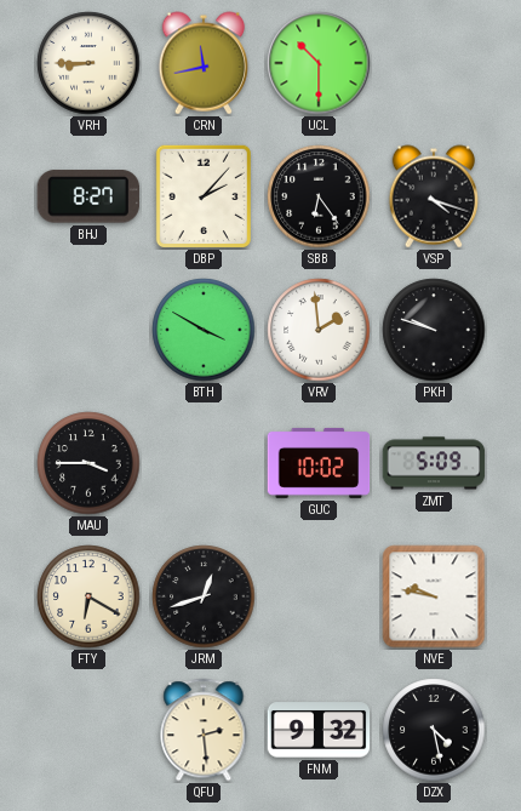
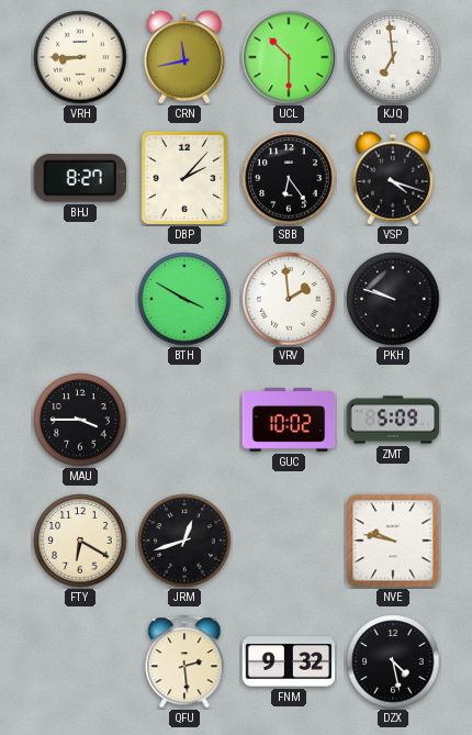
KJQ: none -> 6:59
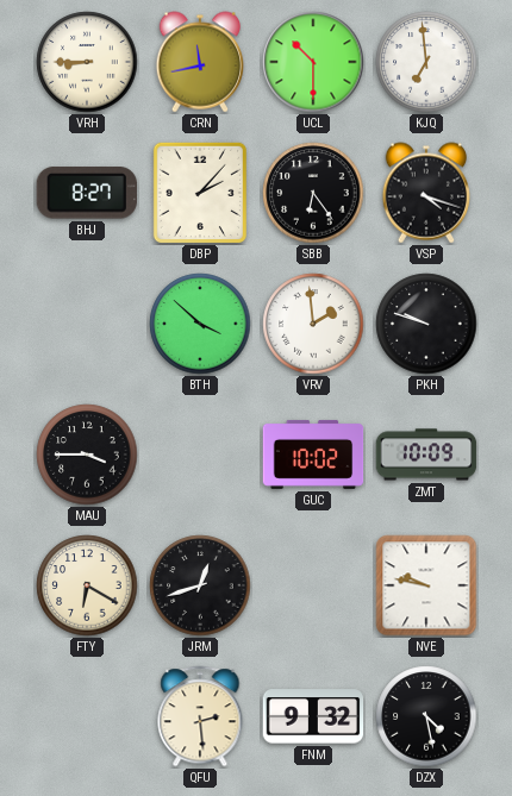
BTH: 3:50 -> 3:52
ZMT: 5:09 -> 10:09
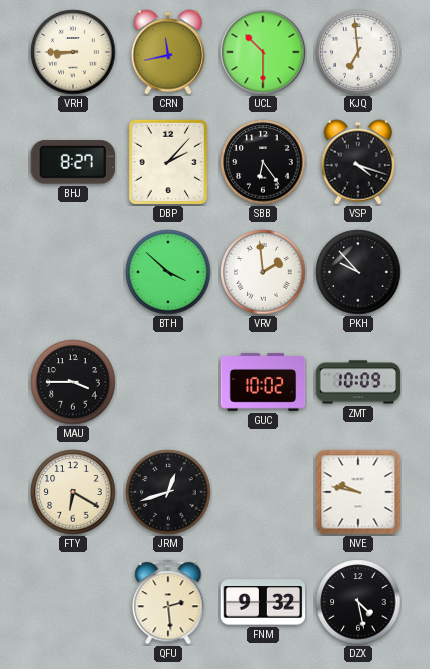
PKH: 9:48 -> 9:53
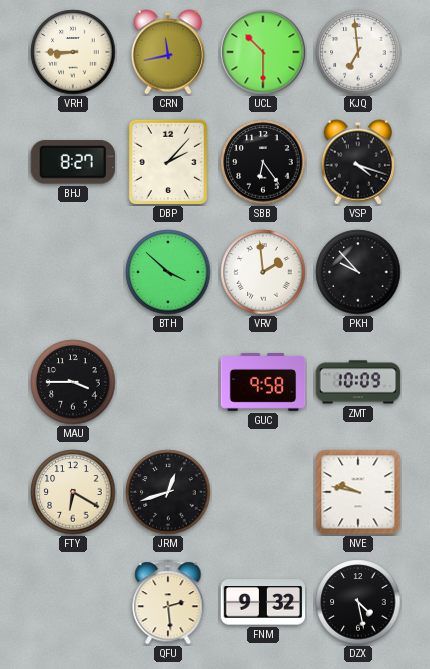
GUC: 10:02 -> 9:58
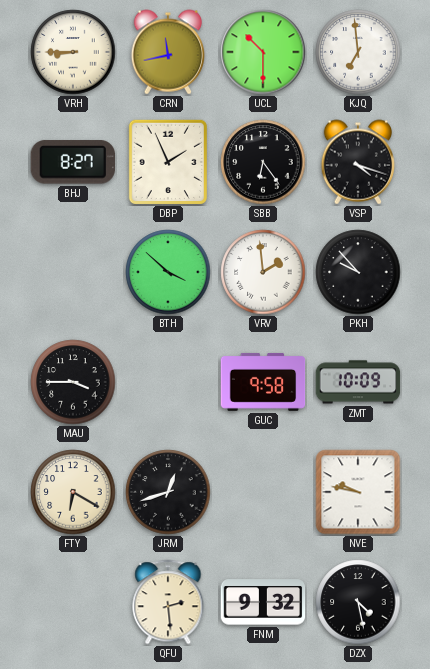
DBP: 2:07 -> 1:56
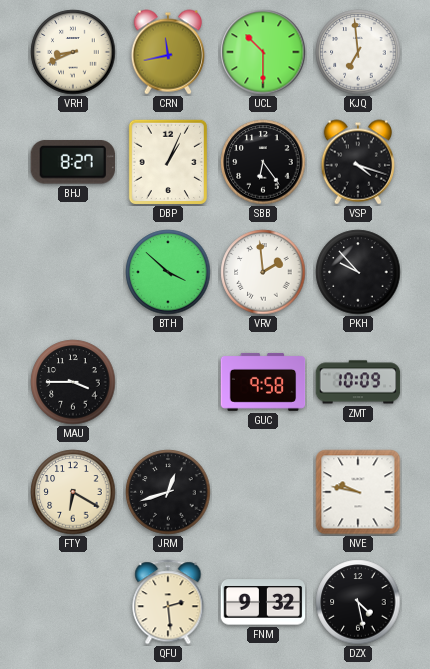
VRH: 8:45 -> 8:41
DBP: 1:56 -> 1:04
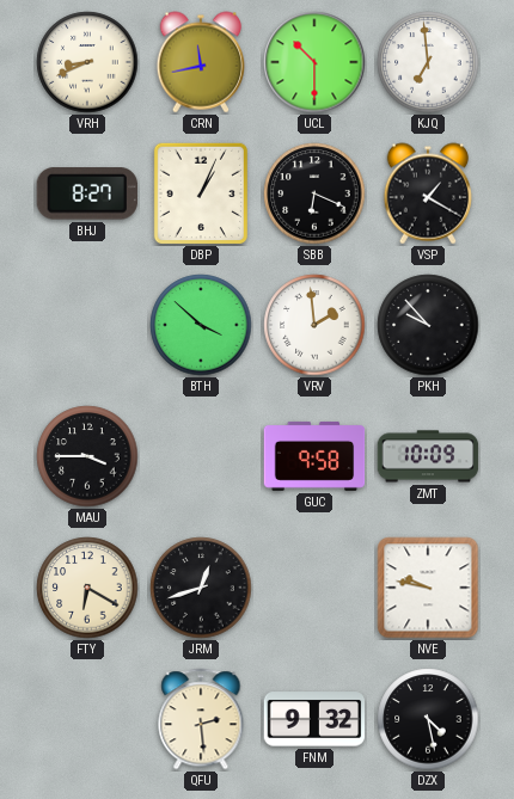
SBB: 6:24 -> 6:19
VSP: 4:18 -> 1:20
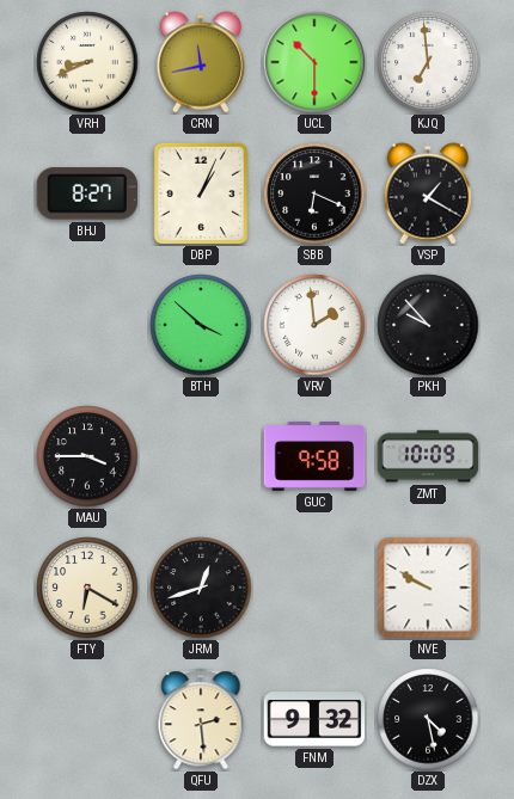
NVE: 9:47 -> 9:50
